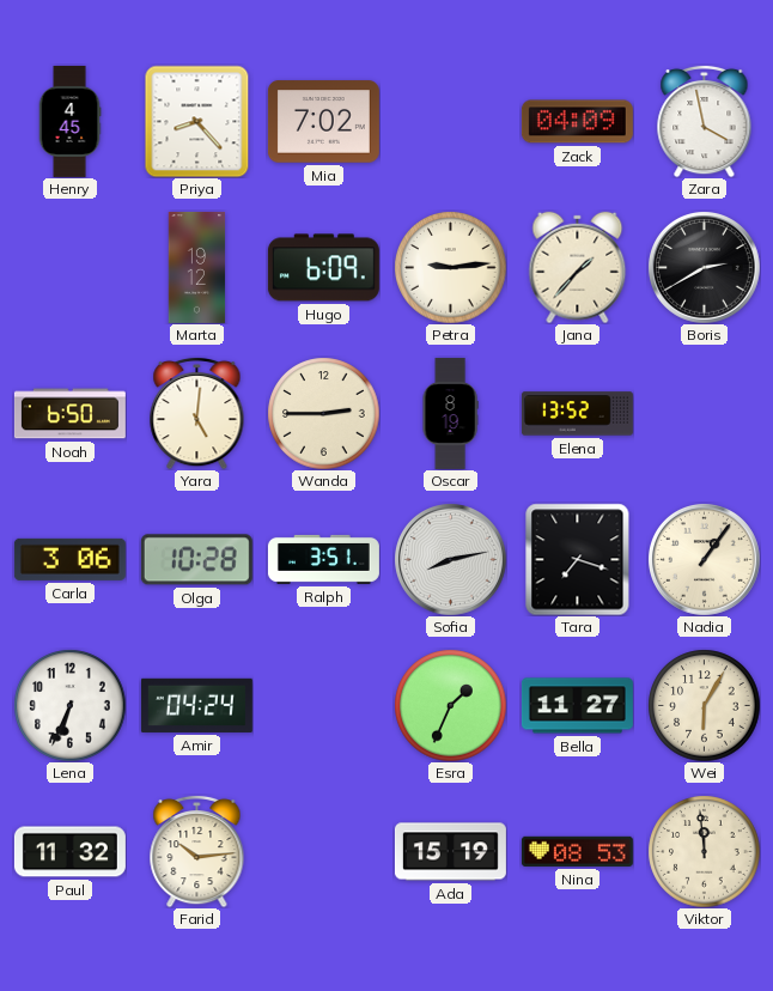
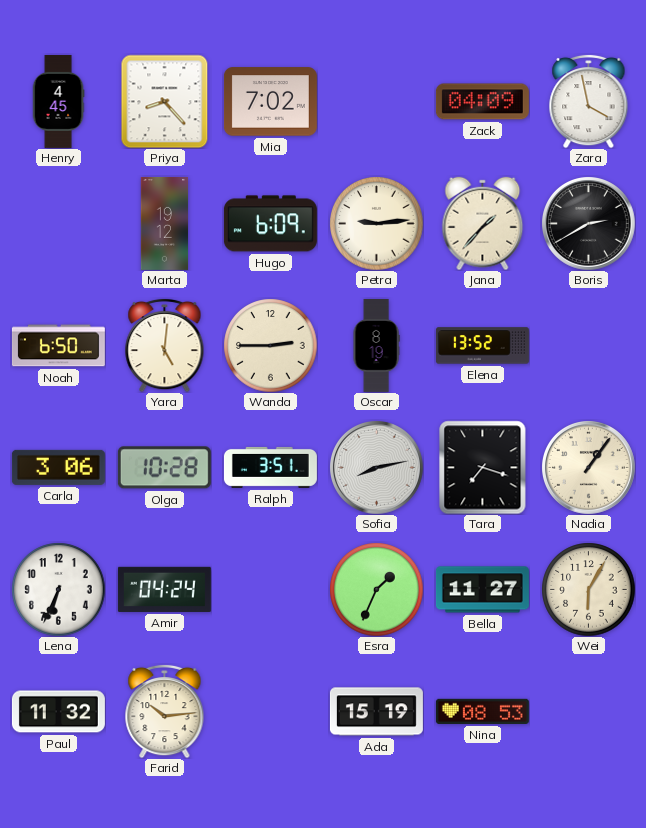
Viktor: 11:59 -> none
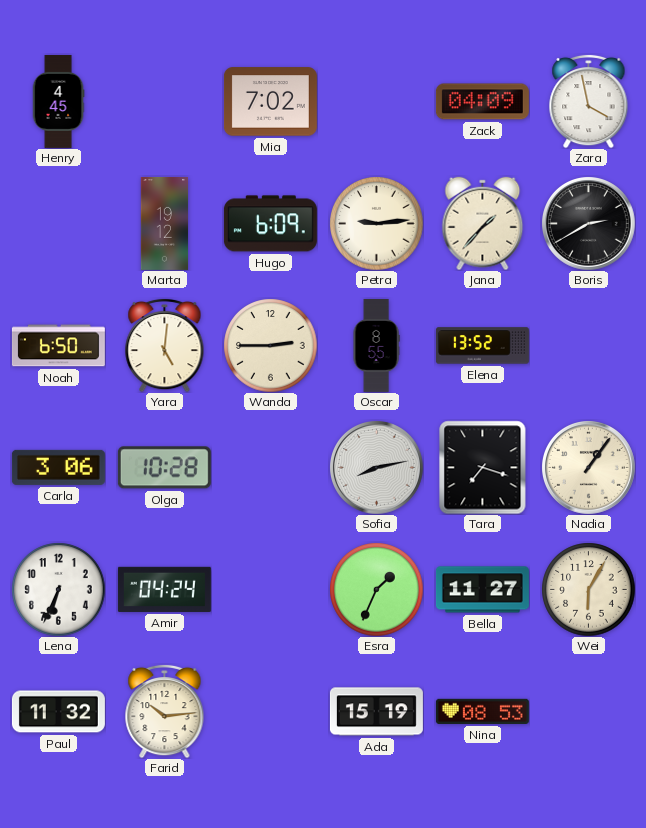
Priya: 8:23 -> none
Oscar: 8:19 -> 8:55
Ralph: 3:51 -> none
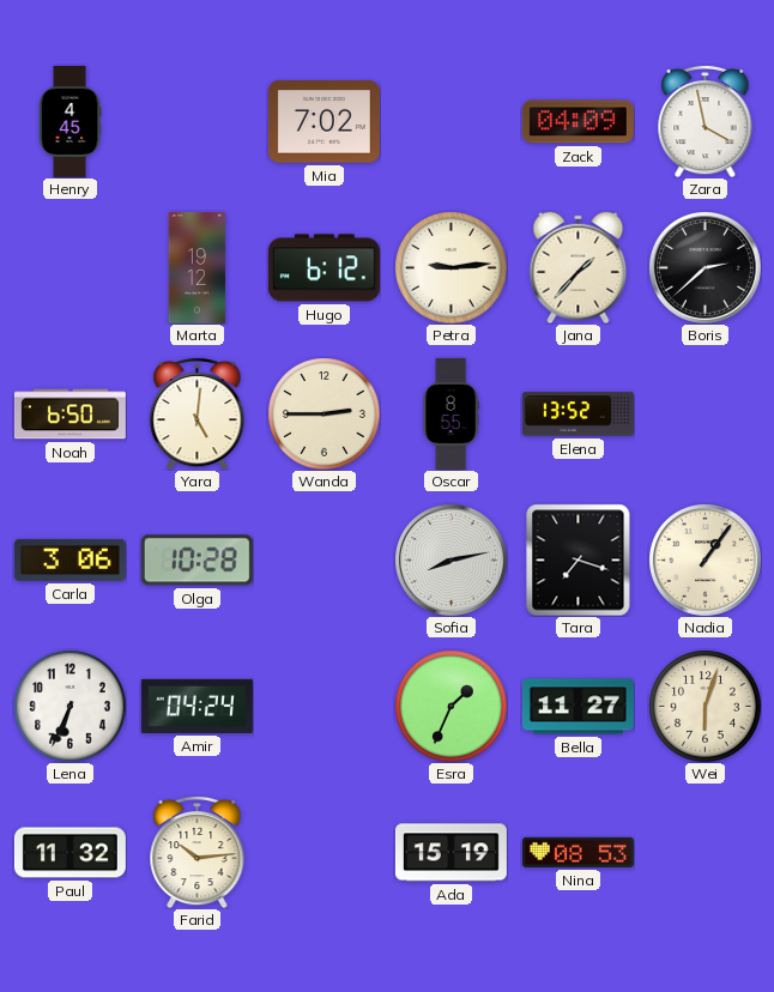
Hugo: 6:09 -> 6:12
Boris: 2:40 -> 2:38
Wei: 6:05 -> 6:03
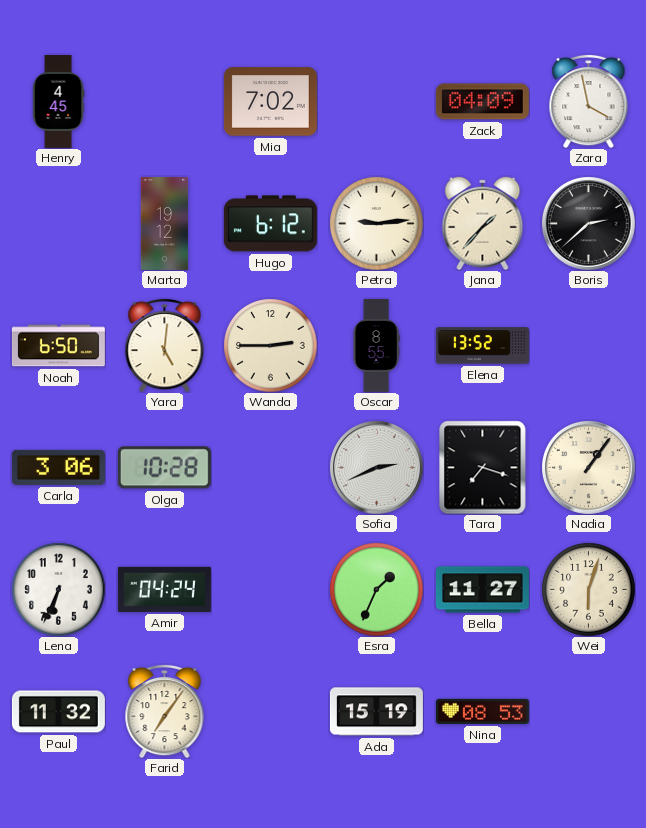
Sofia: 8:13 -> 2:41
Farid: 10:14 -> 7:06
